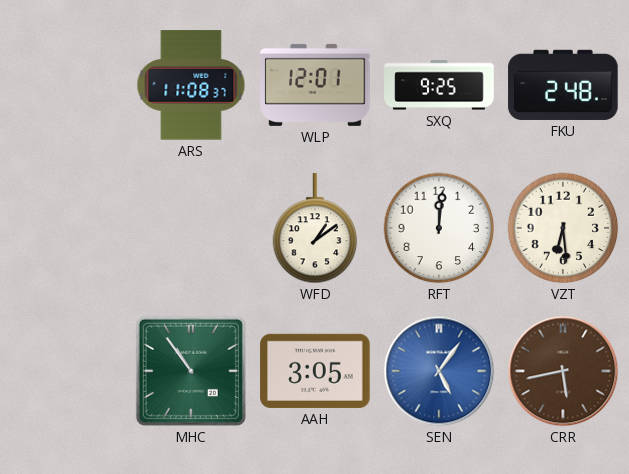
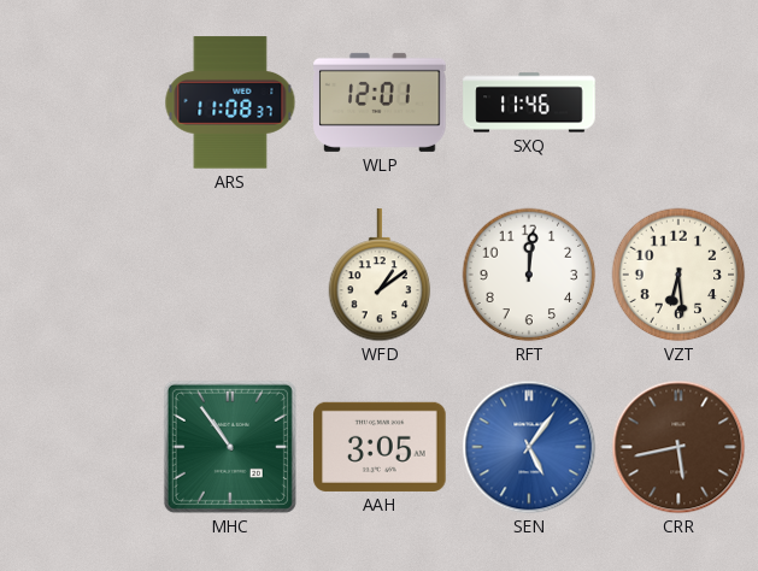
SXQ: 9:25 -> 11:46
FKU: 2:48 -> none
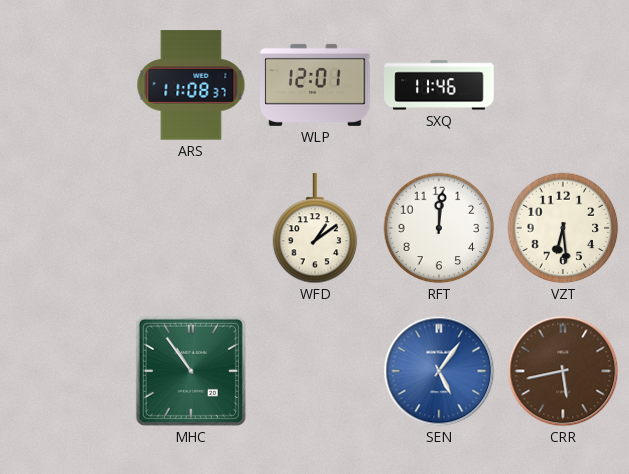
AAH: 3:05 -> none
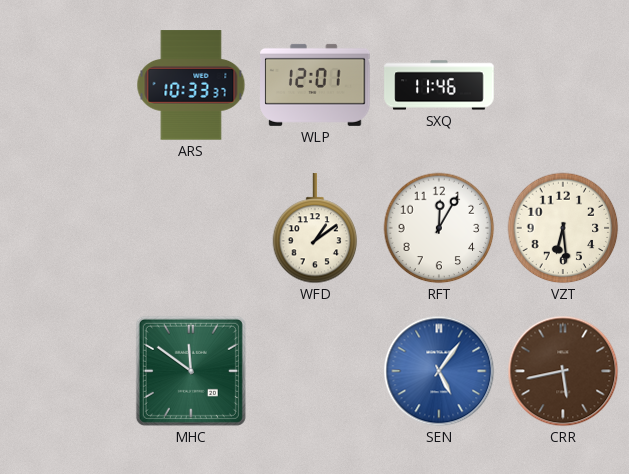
ARS: 11:08 -> 10:33
RFT: 12:01 -> 12:05
MHC: 10:54 -> 11:51
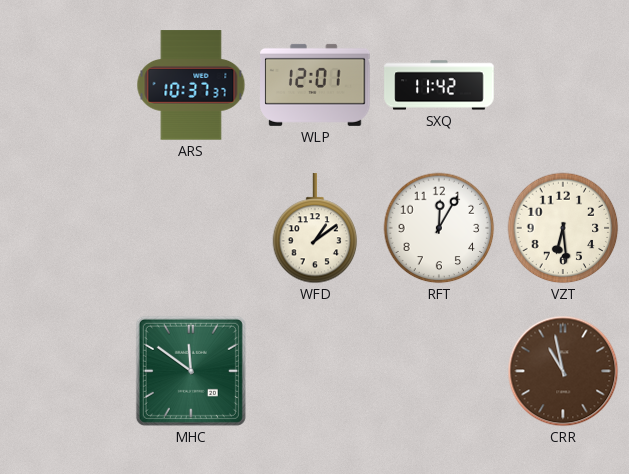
ARS: 10:33 -> 10:37
SXQ: 11:46 -> 11:42
SEN: 5:06 -> none
CRR: 5:43 -> 10:58
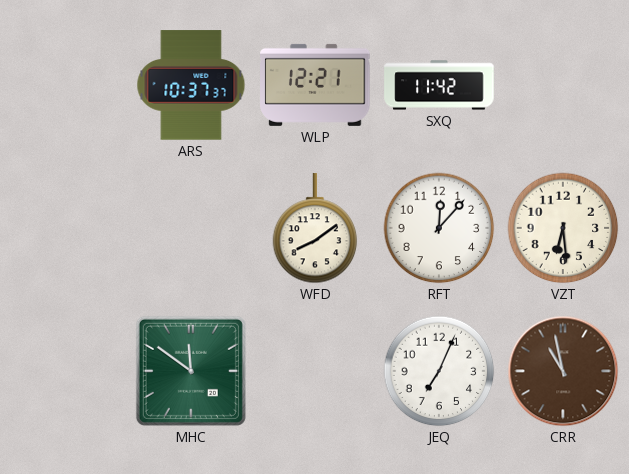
WLP: 12:01 -> 12:21
WFD: 1:09 -> 8:09
RFT: 12:05 -> 12:07
JEQ: none -> 7:04
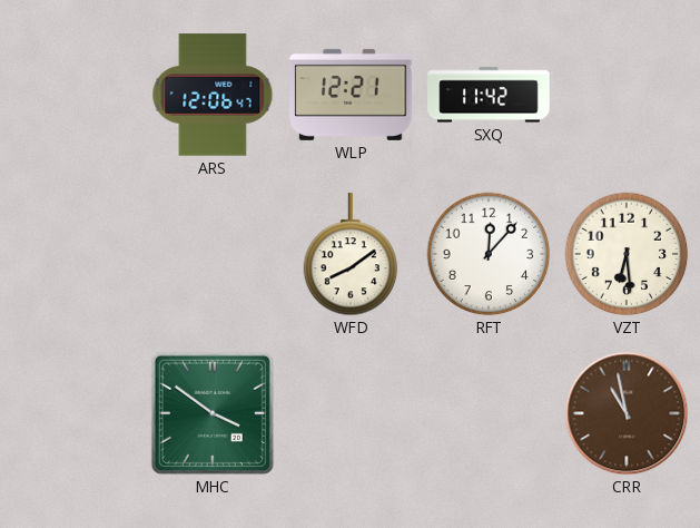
ARS: 10:37 -> 12:06
MHC: 11:51 -> 3:51
JEQ: 7:04 -> none
